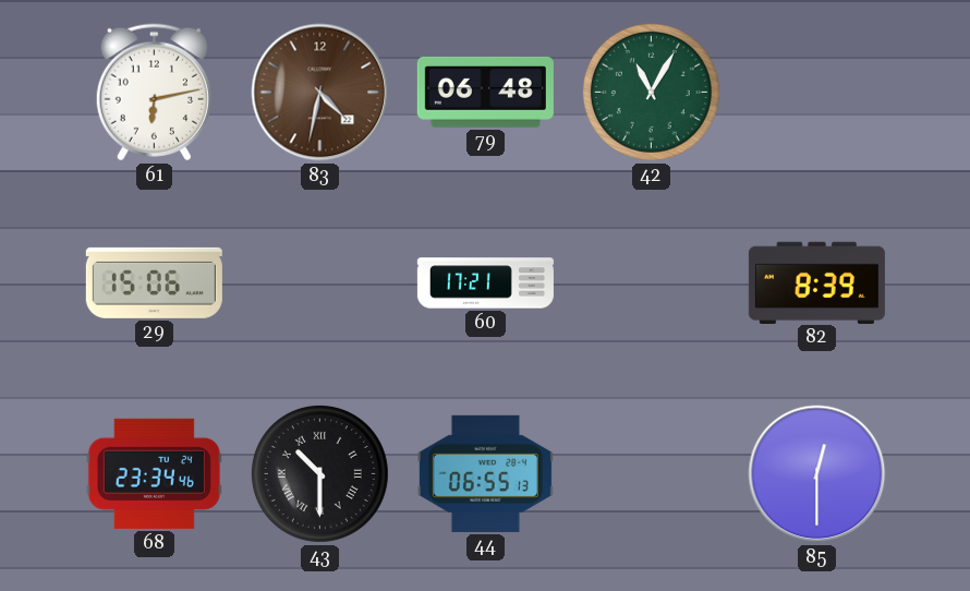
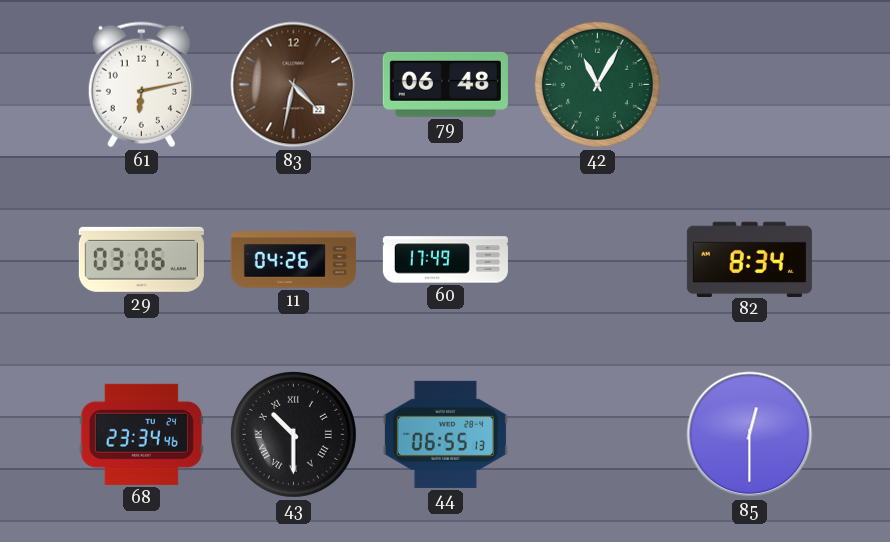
29: 15:06 -> 03:06
11: none -> 04:26
60: 17:21 -> 17:49
82: 8:39 -> 8:34
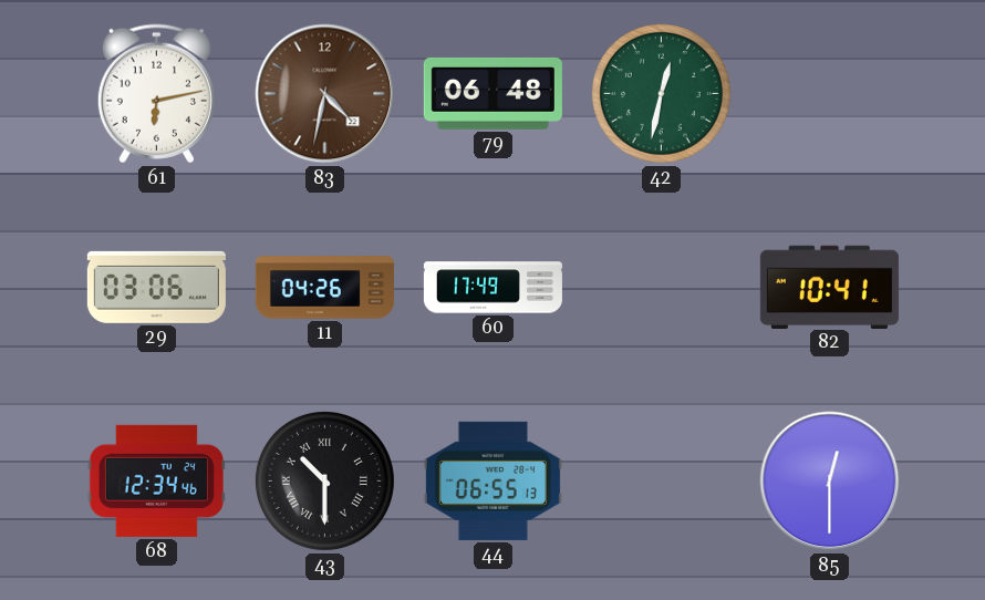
42: 11:05 -> 12:32
82: 8:34 -> 10:41
68: 23:34 -> 12:34
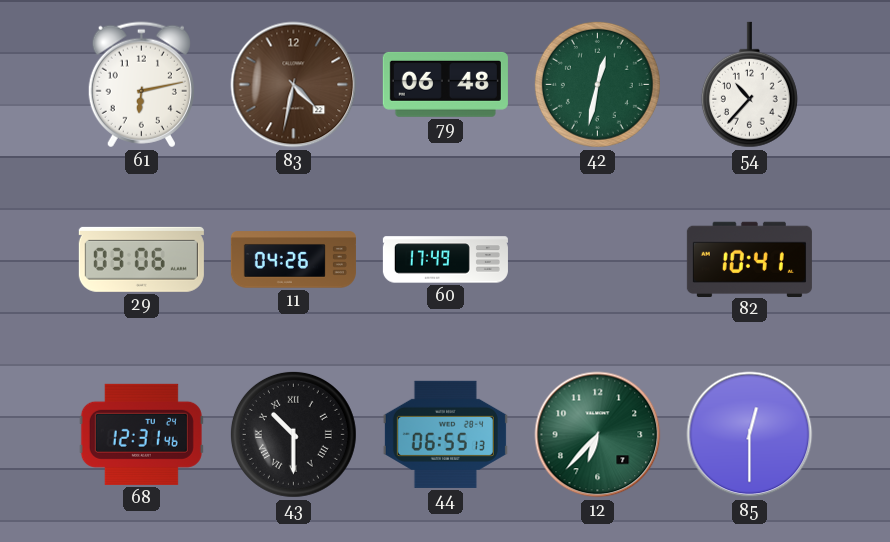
54: none -> 10:37
68: 12:34 -> 12:31
12: none -> 6:37
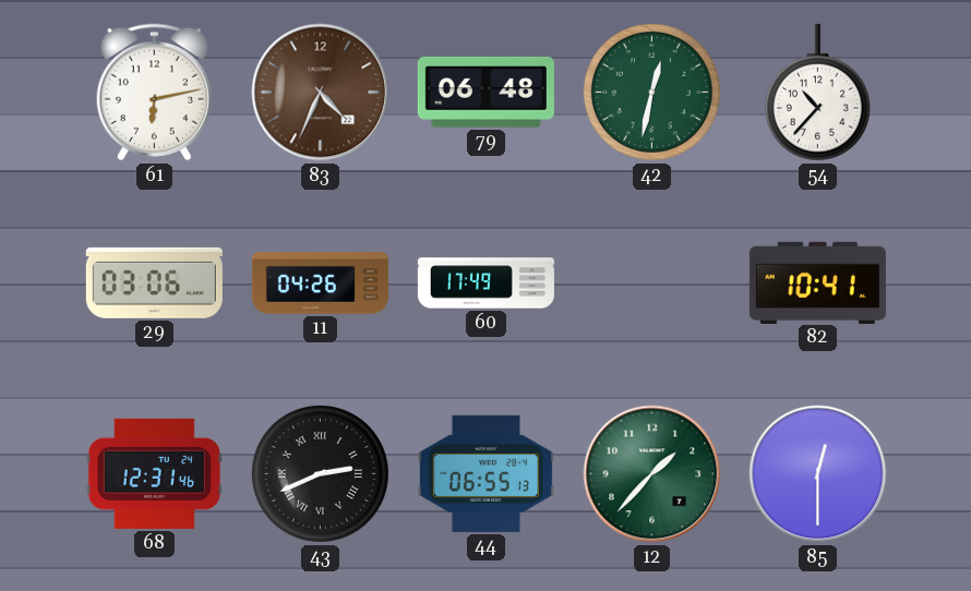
83: 4:32 -> 4:34
43: 10:30 -> 2:41
12: 6:37 -> 1:37
